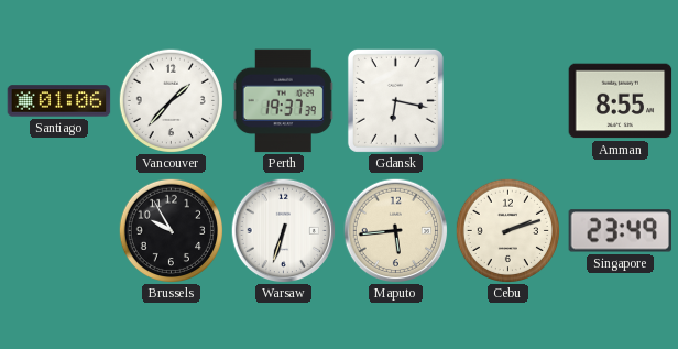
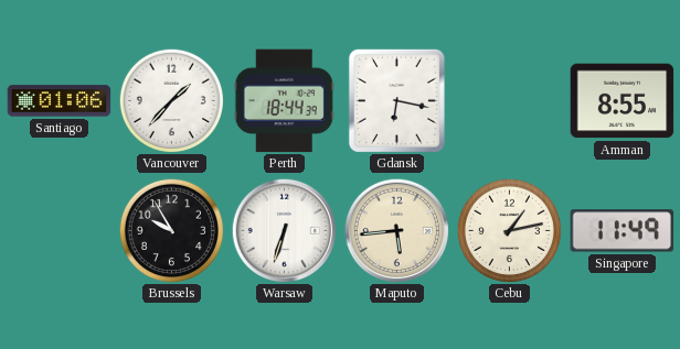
Perth: 19:37 -> 18:44
Cebu: 2:12 -> 1:13
Singapore: 23:49 -> 11:49
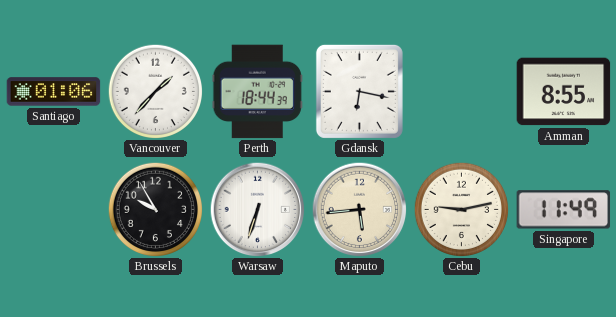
Cebu: 1:13 -> 9:13
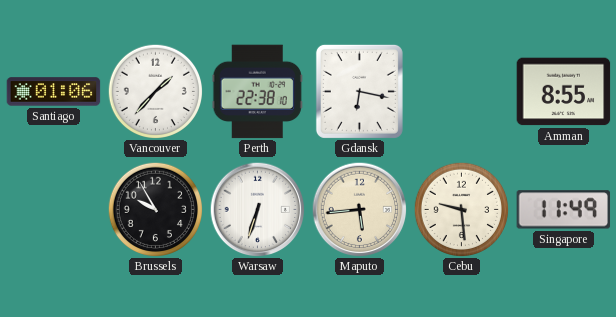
Perth: 18:44 -> 22:38
Cebu: 9:13 -> 9:29
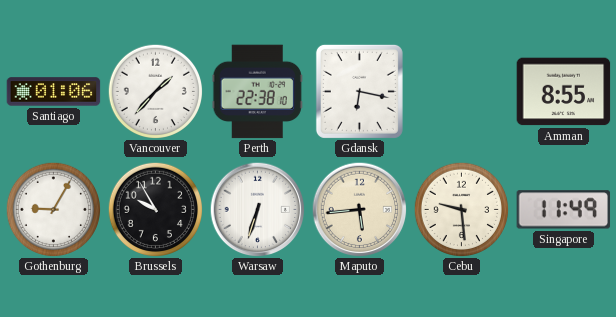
Gothenburg: none -> 9:05
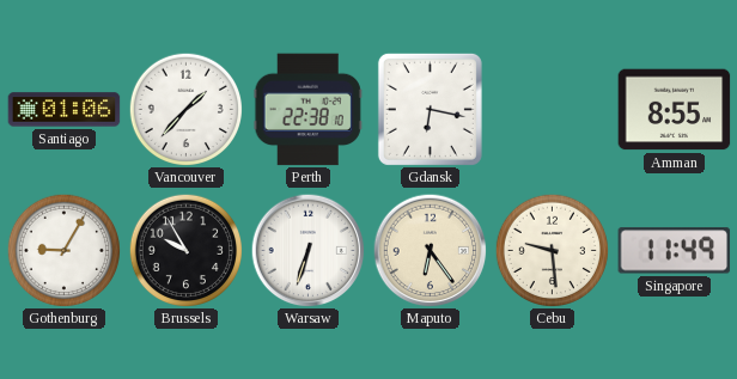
Maputo: 5:44 -> 6:24
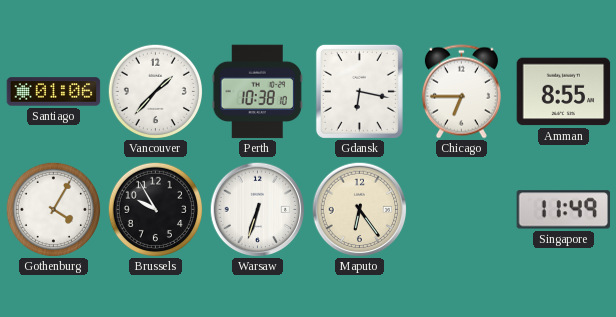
Perth: 22:38 -> 10:38
Chicago: none -> 6:45
Gothenburg: 9:05 -> 4:05
Cebu: 9:29 -> none
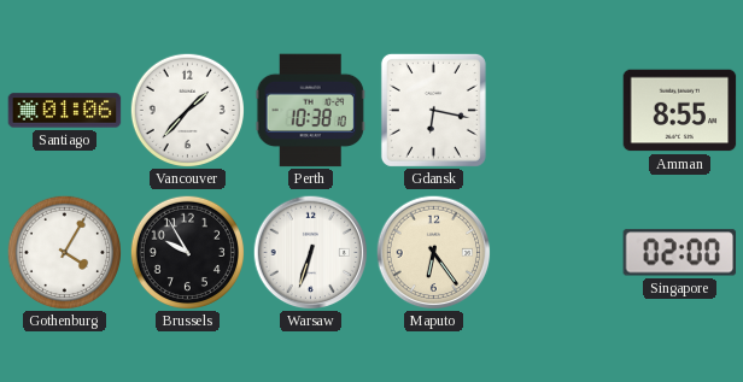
Chicago: 6:45 -> none
Singapore: 11:49 -> 02:00
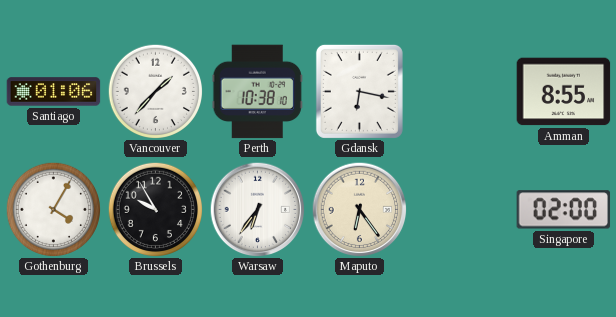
Warsaw: 6:33 -> 6:36
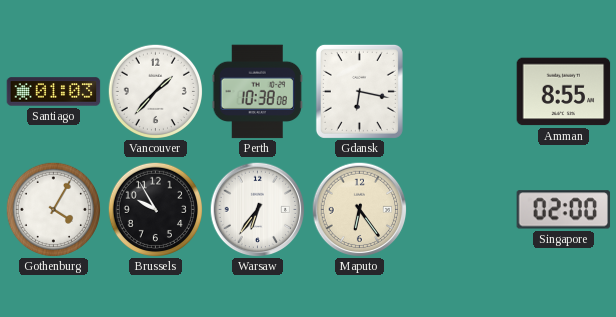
Santiago: 01:06 -> 01:03
Perth: 10:38:10 -> 10:38:08
